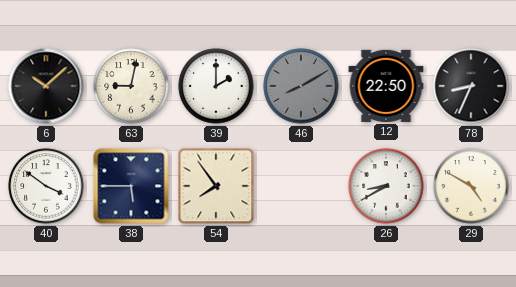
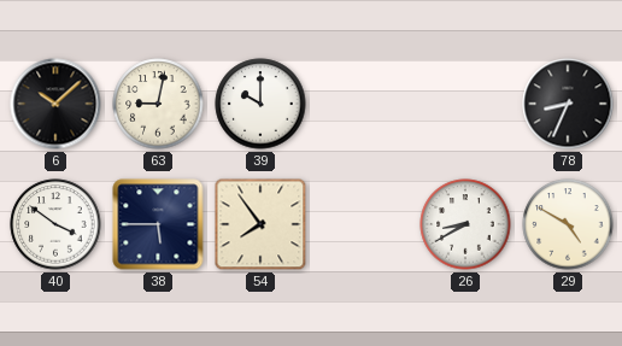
39: 2:00 -> 10:00
46: 8:10 -> none
12: 22:50 -> none
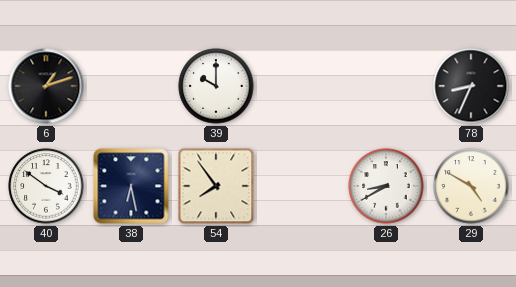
6: 10:08 -> 1:12
63: 9:02 -> none
38: 5:45 -> 6:28
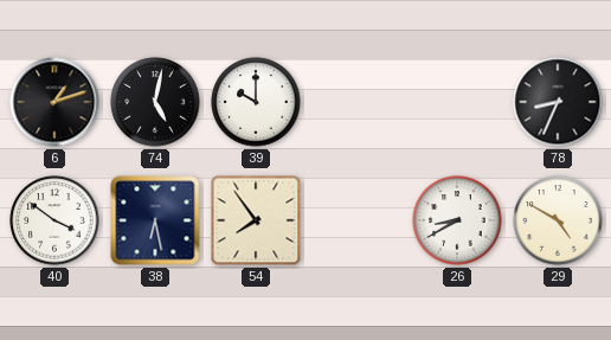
74: none -> 5:02
